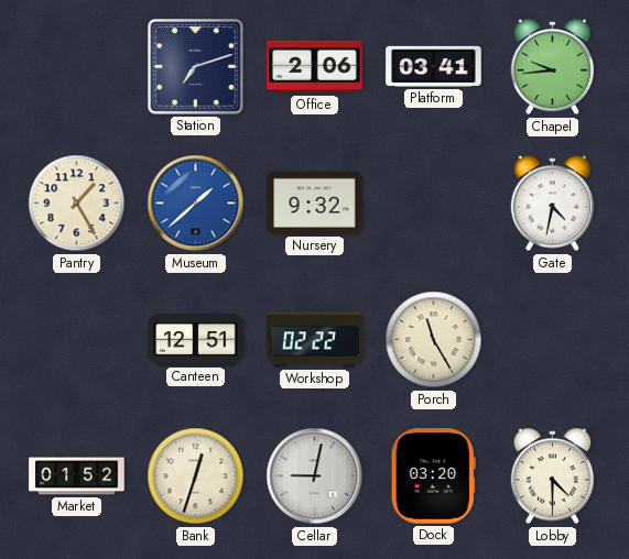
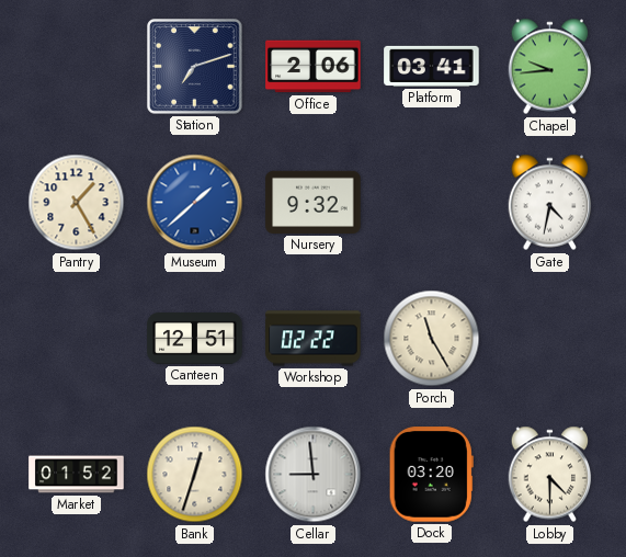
Cellar: 9:02 -> 8:59
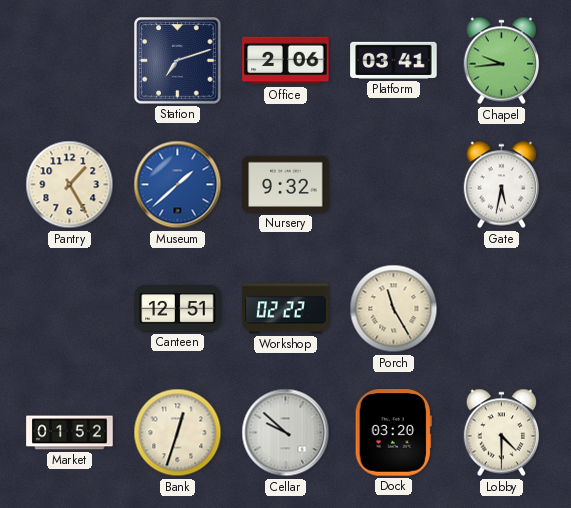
Gate: 4:32 -> 5:32
Cellar: 8:59 -> 9:52
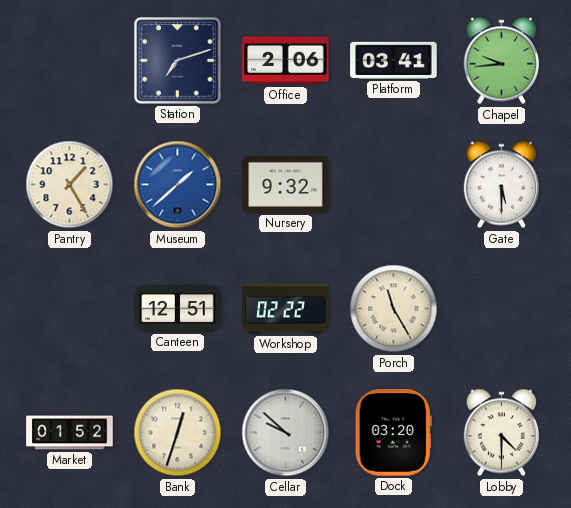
Gate: 5:32 -> 5:30
